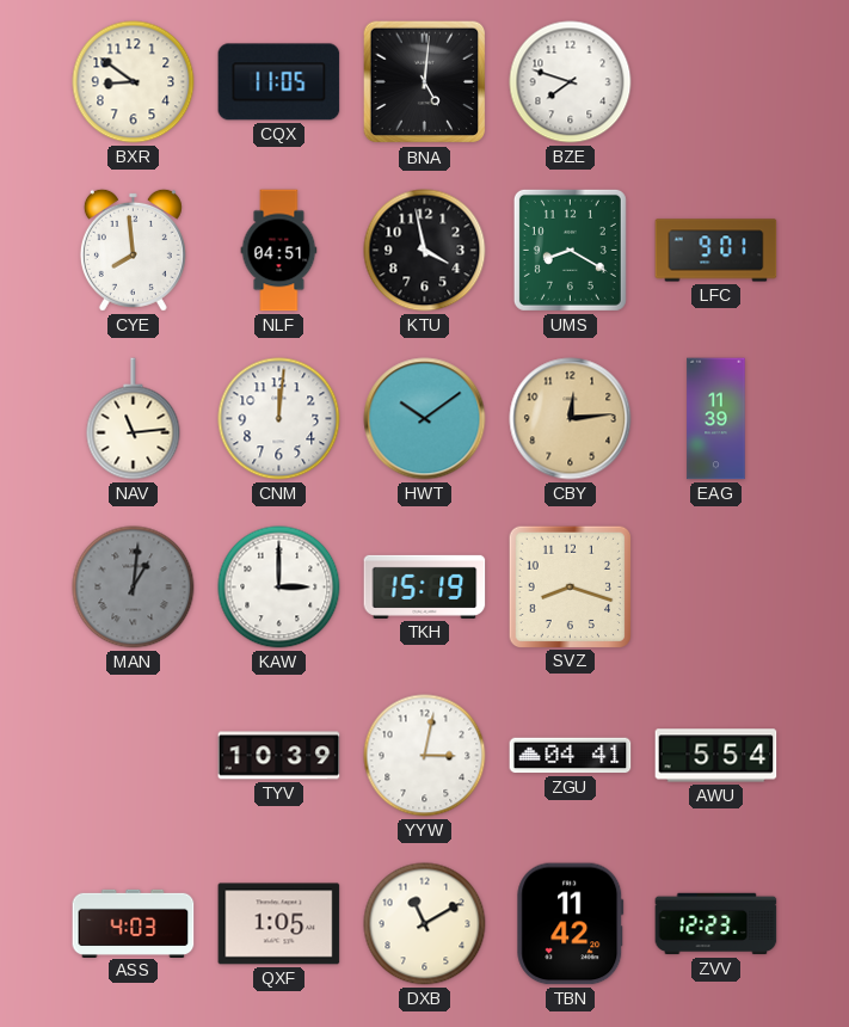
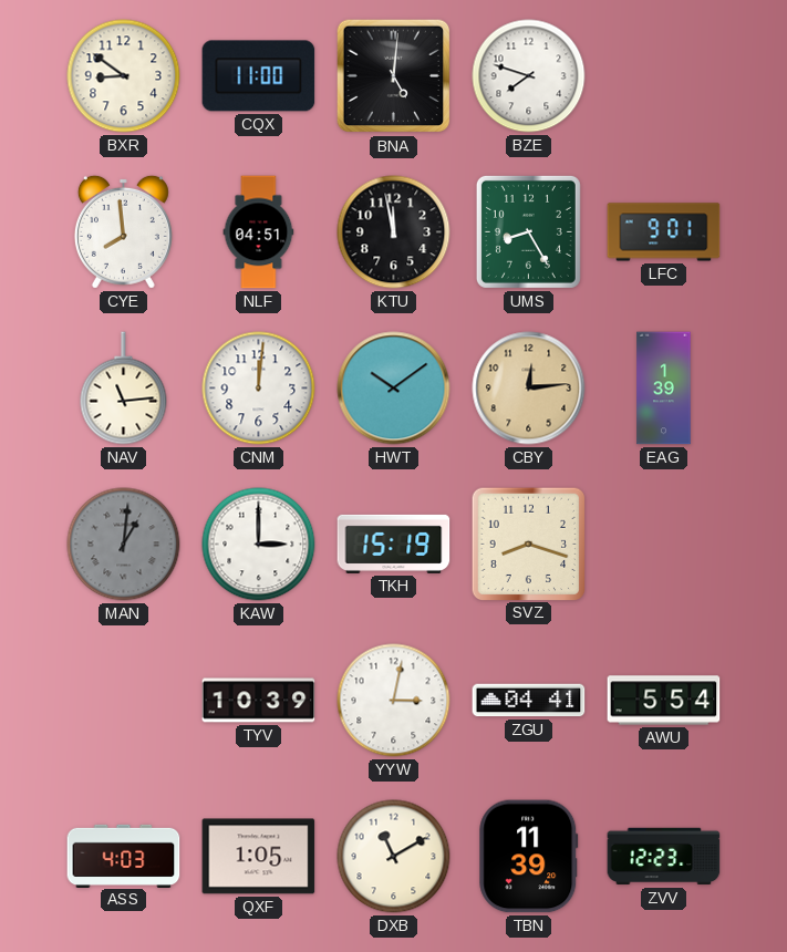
CQX: 11:05 -> 11:00
KTU: 3:58 -> 11:58
UMS: 8:20 -> 8:25
EAG: 11:39 -> 1:39
TBN: 11:42 -> 11:39
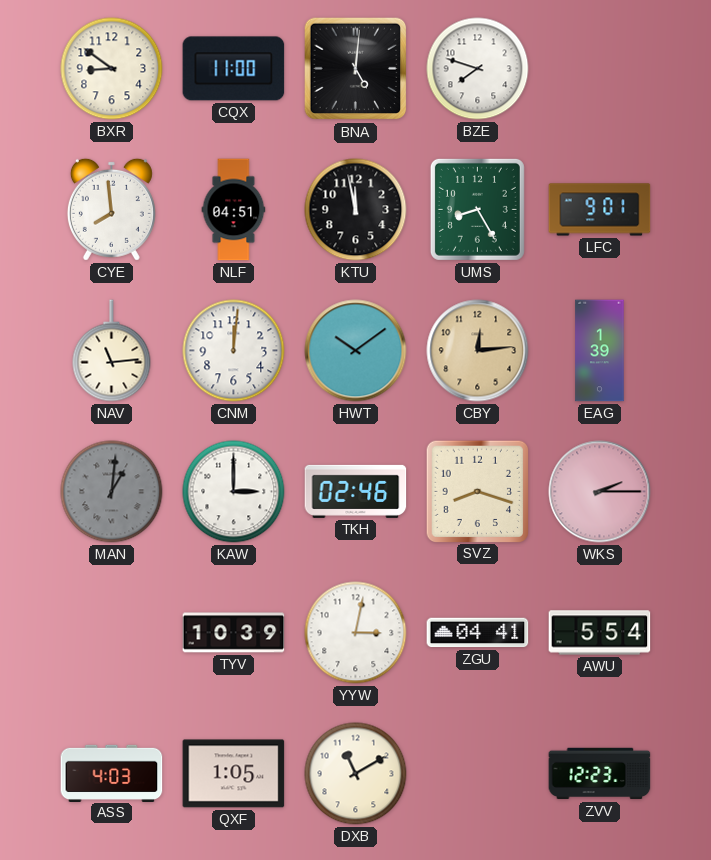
TKH: 15:19 -> 02:46
WKS: none -> 2:15
TBN: 11:39 -> none
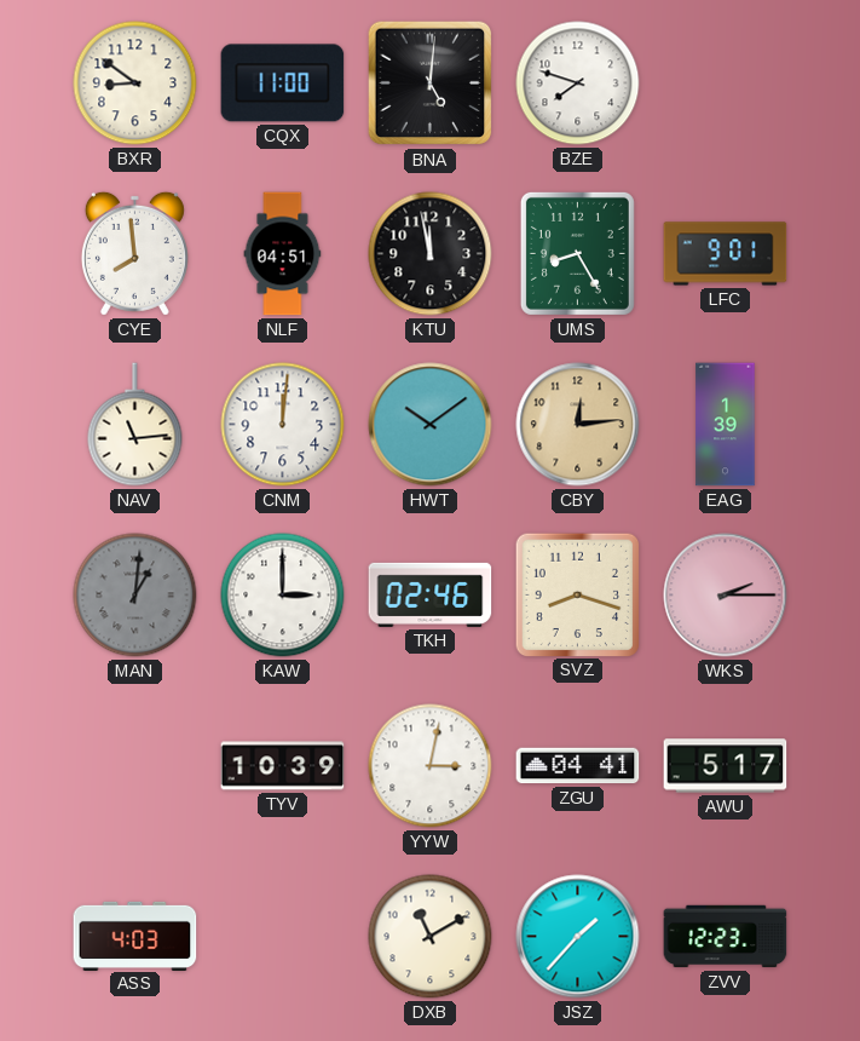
AWU: 5:54 -> 5:17
QXF: 1:05 -> none
JSZ: none -> 1:37
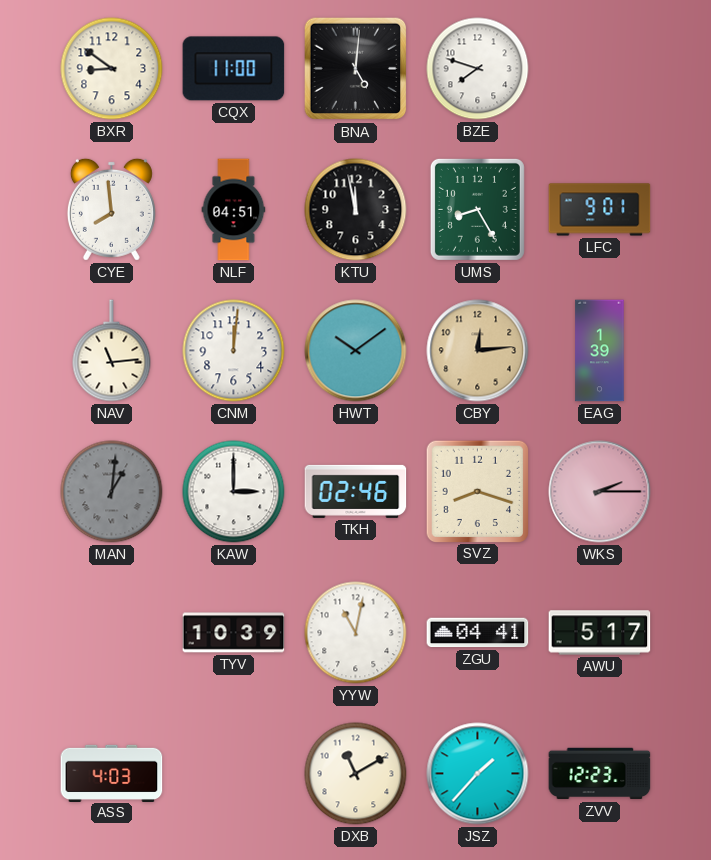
YYW: 3:02 -> 11:02
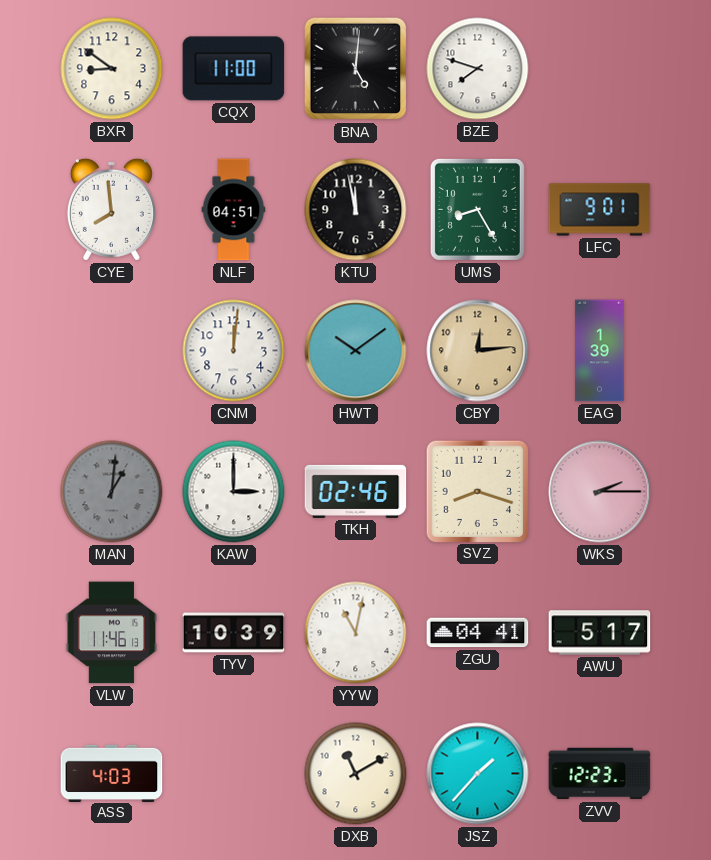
NAV: 11:14 -> none
VLW: none -> 11:46
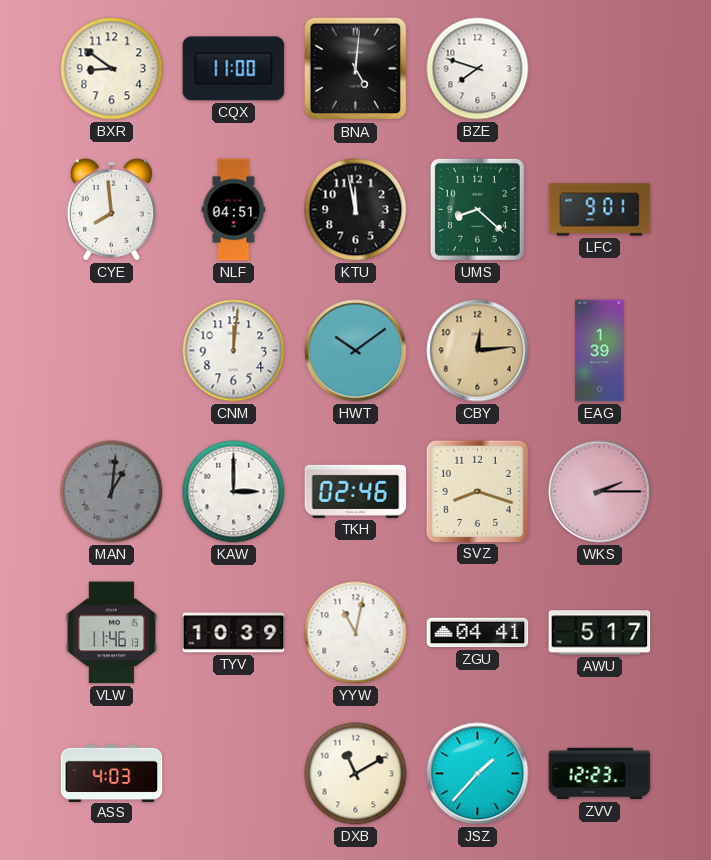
UMS: 8:25 -> 8:22
